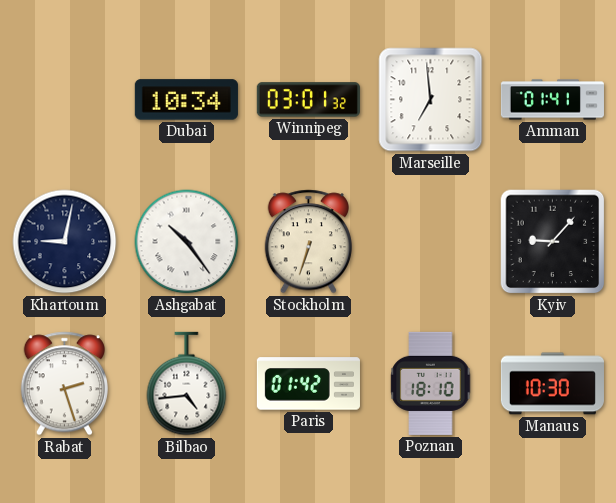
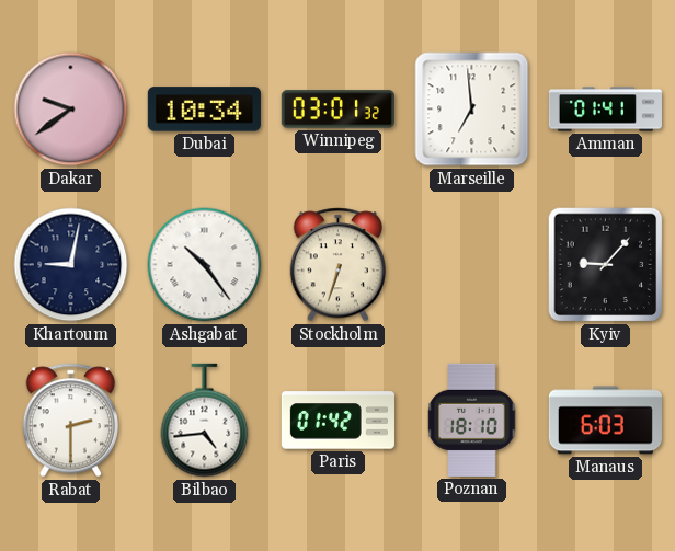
Dakar: none -> 9:39
Rabat: 2:27 -> 2:30
Manaus: 10:30 -> 6:03
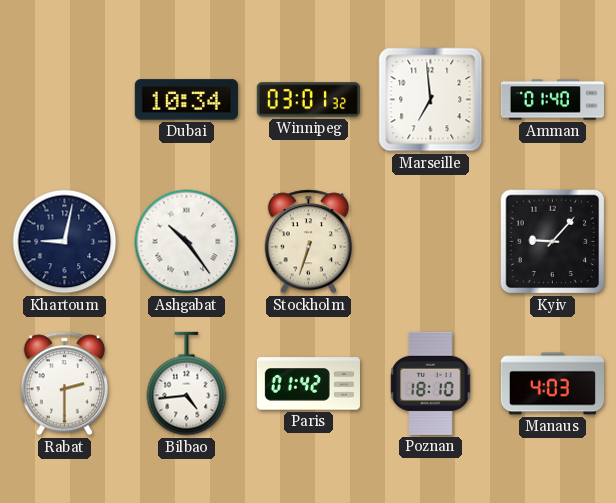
Dakar: 9:39 -> none
Amman: 01:41 -> 01:40
Manaus: 6:03 -> 4:03
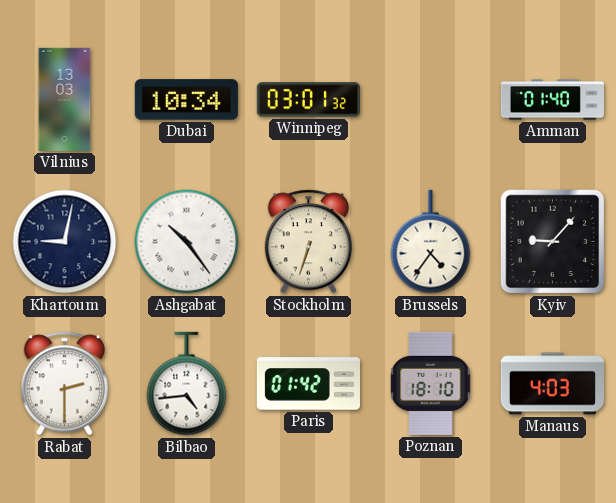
Vilnius: none -> 13:03
Marseille: 6:59 -> none
Brussels: none -> 4:36
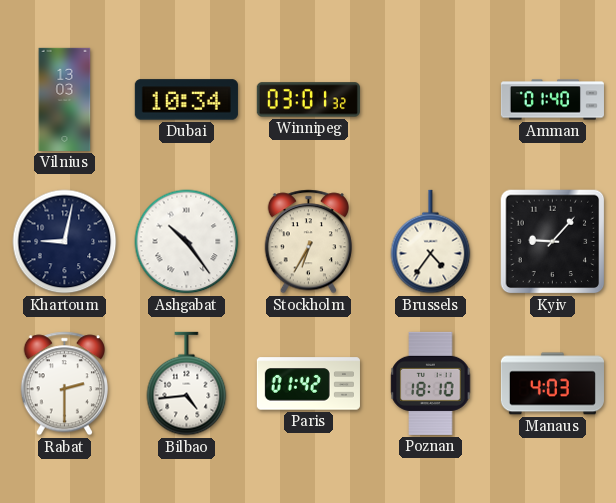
Stockholm: 6:33 -> 6:35
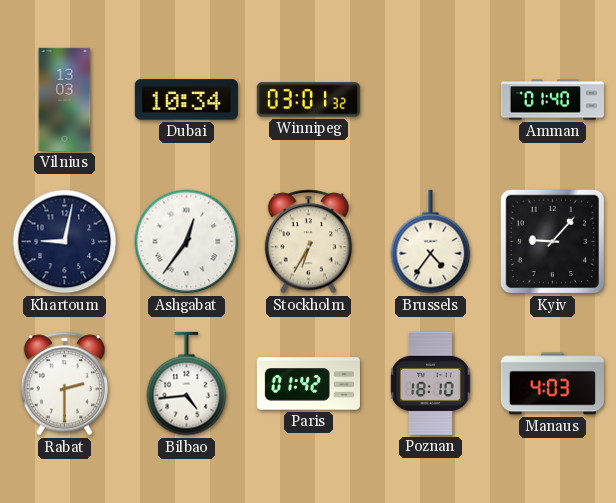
Ashgabat: 10:24 -> 12:36
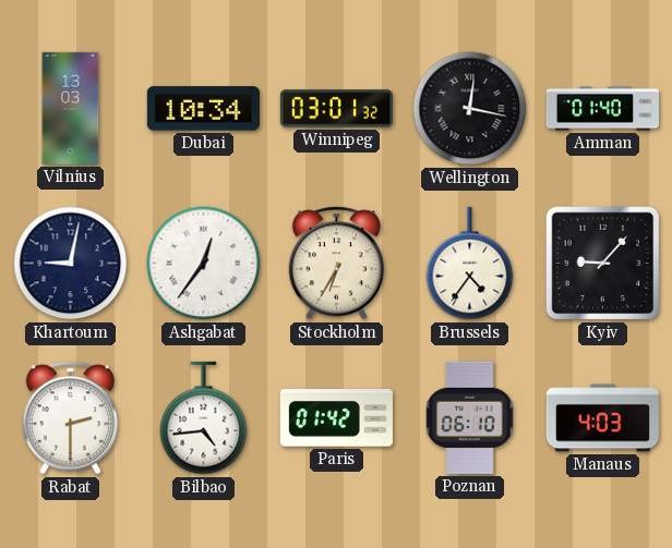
Wellington: none -> 12:17
Poznan: 18:10 -> 06:10
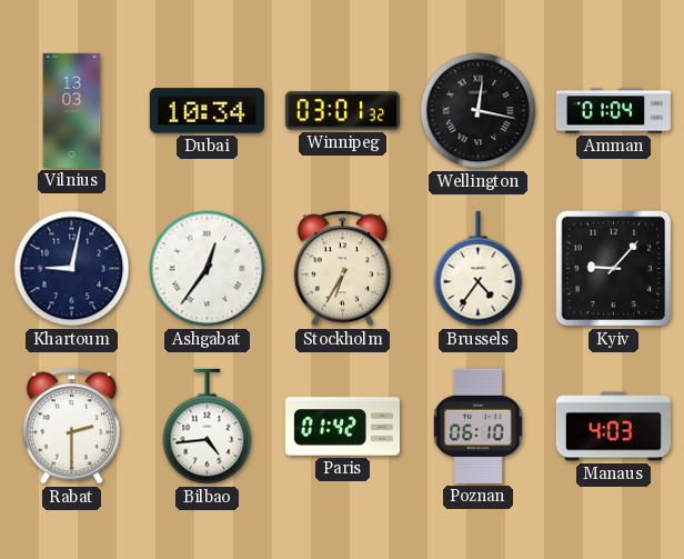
Amman: 01:40 -> 01:04
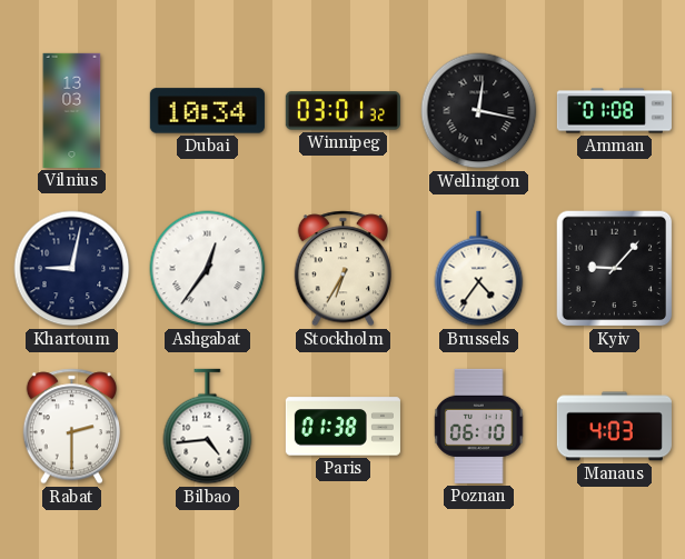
Amman: 01:04 -> 01:08
Paris: 01:42 -> 01:38
